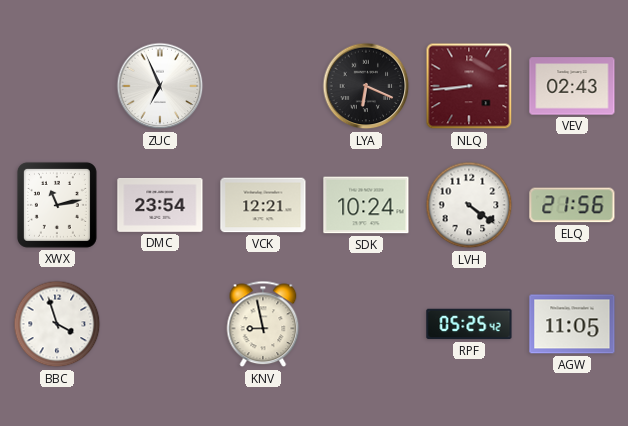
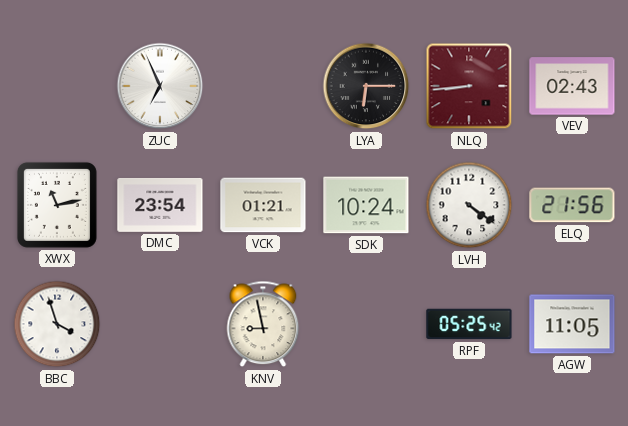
LYA: 6:19 -> 6:15
VCK: 12:21 -> 01:21
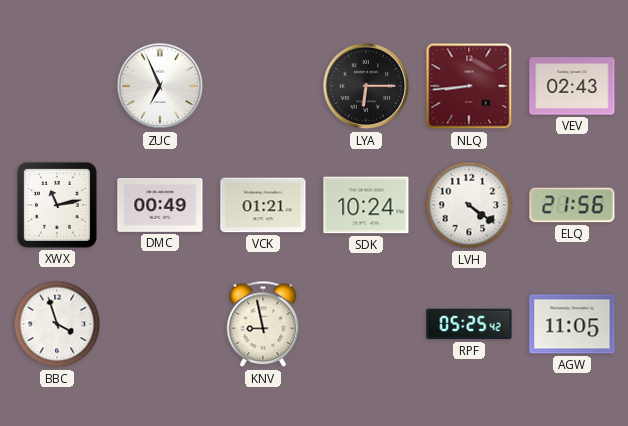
DMC: 23:54 -> 00:49
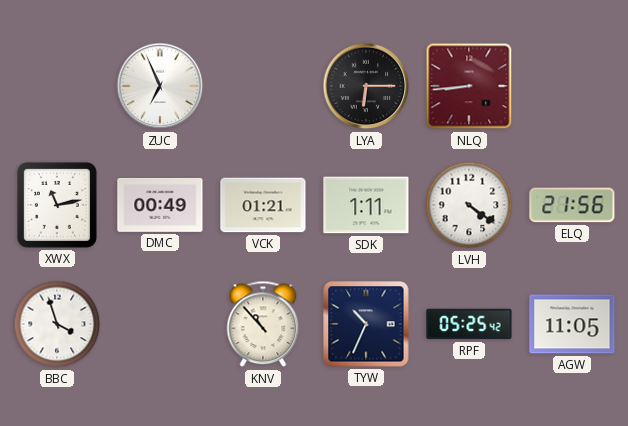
VEV: 02:43 -> none
SDK: 10:24 -> 1:11
KNV: 8:58 -> 10:53
TYW: none -> 10:34
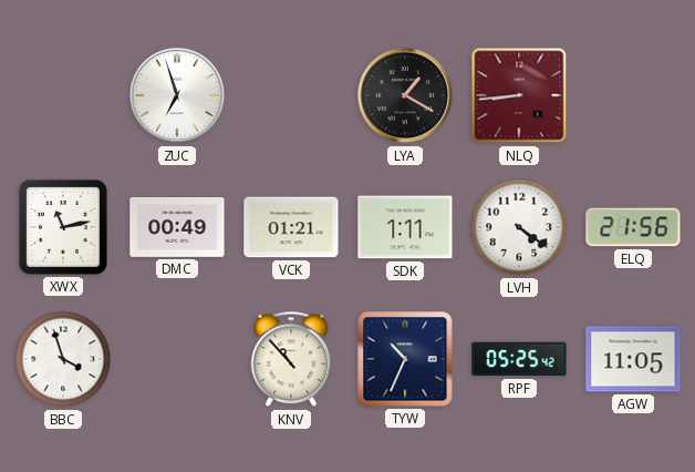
ZUC: 6:56 -> 6:57
LYA: 6:15 -> 1:20
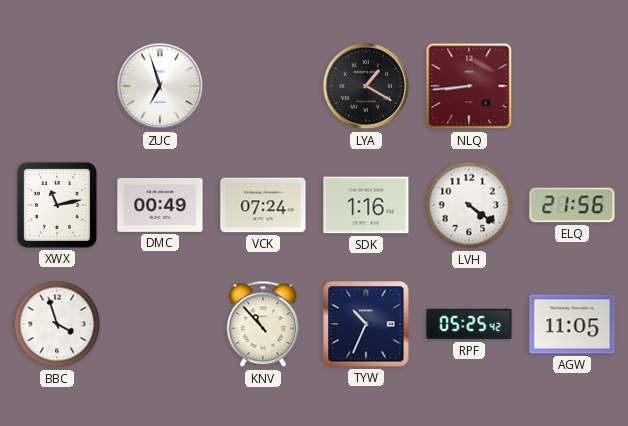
VCK: 01:21 -> 07:24
SDK: 1:11 -> 1:16
